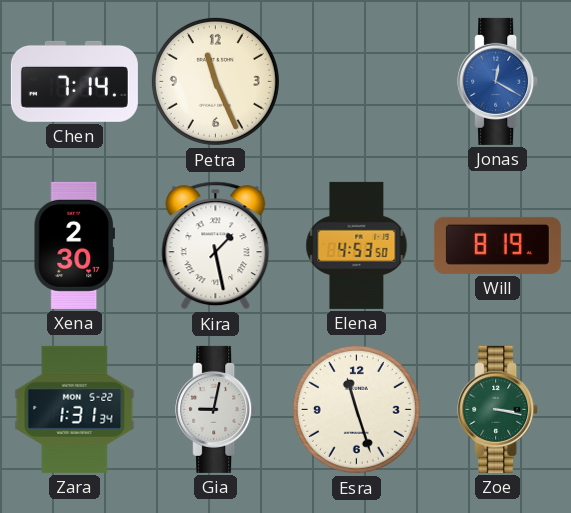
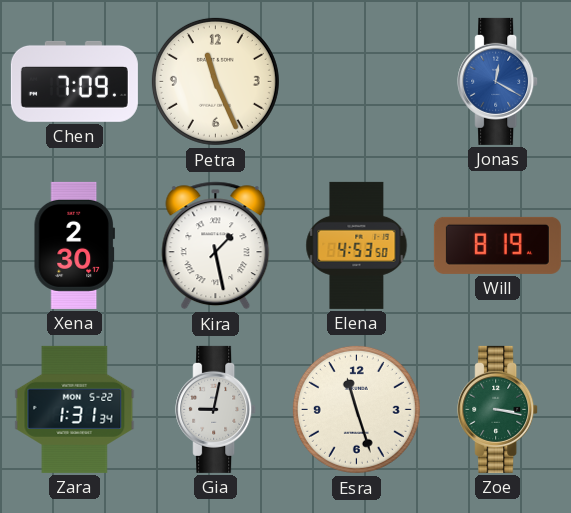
Chen: 7:14 -> 7:09
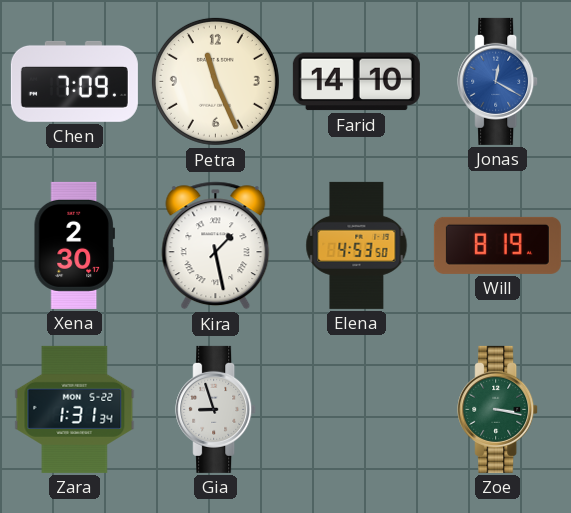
Farid: none -> 14:10
Gia: 9:02 -> 8:57
Esra: 11:27 -> none
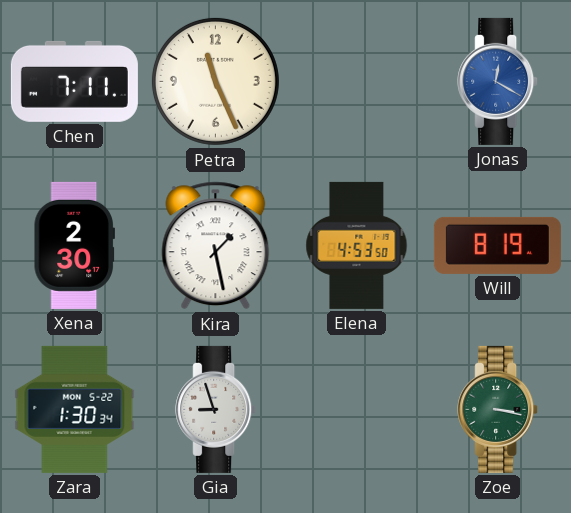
Chen: 7:09 -> 7:11
Farid: 14:10 -> none
Zara: 1:31 -> 1:30
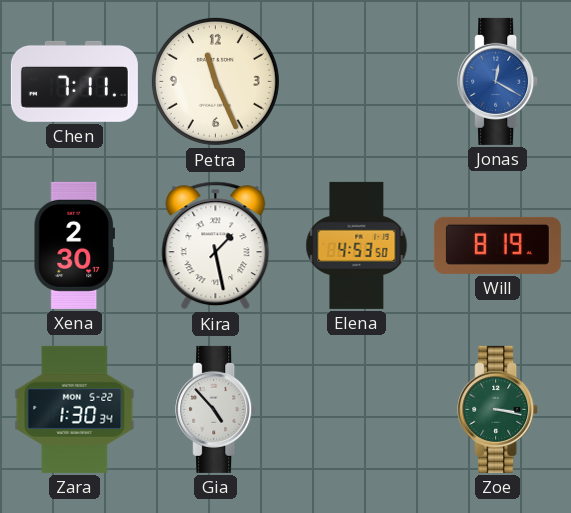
Gia: 8:57 -> 4:53
